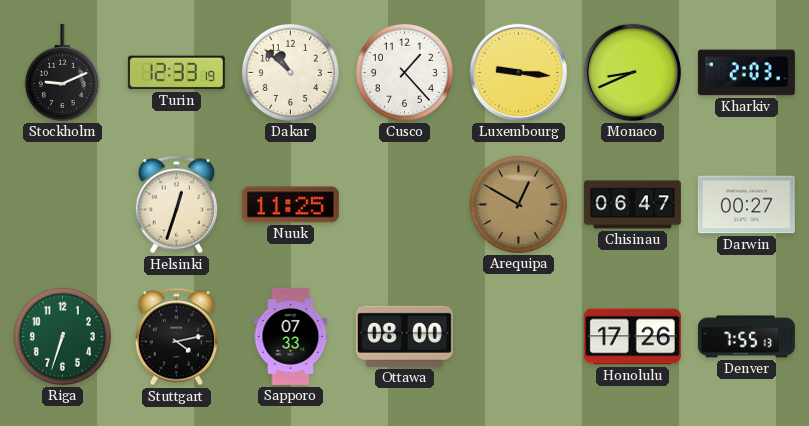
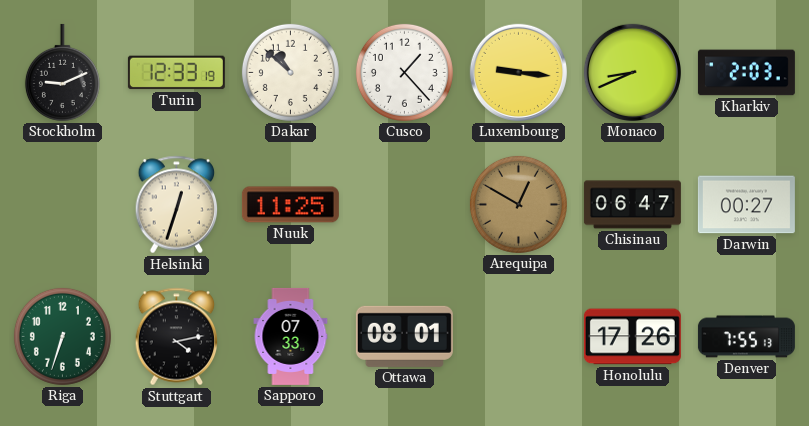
Ottawa: 08:00 -> 08:01
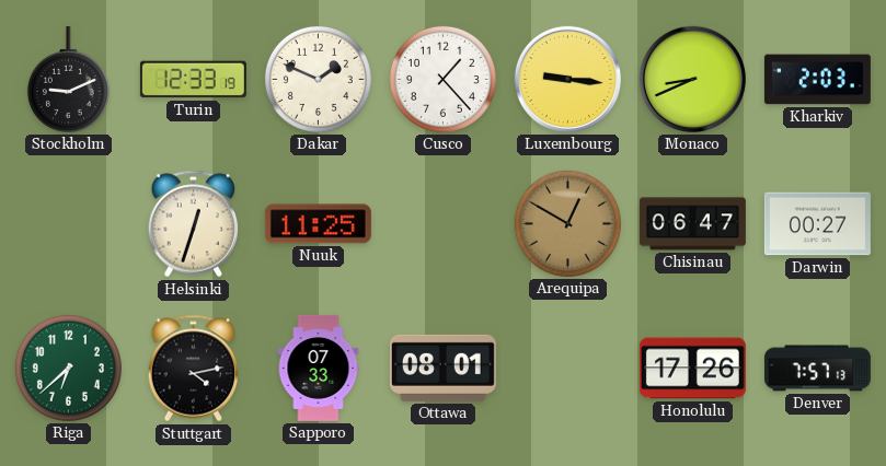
Dakar: 10:52 -> 1:49
Riga: 6:33 -> 6:38
Denver: 7:55 -> 7:57
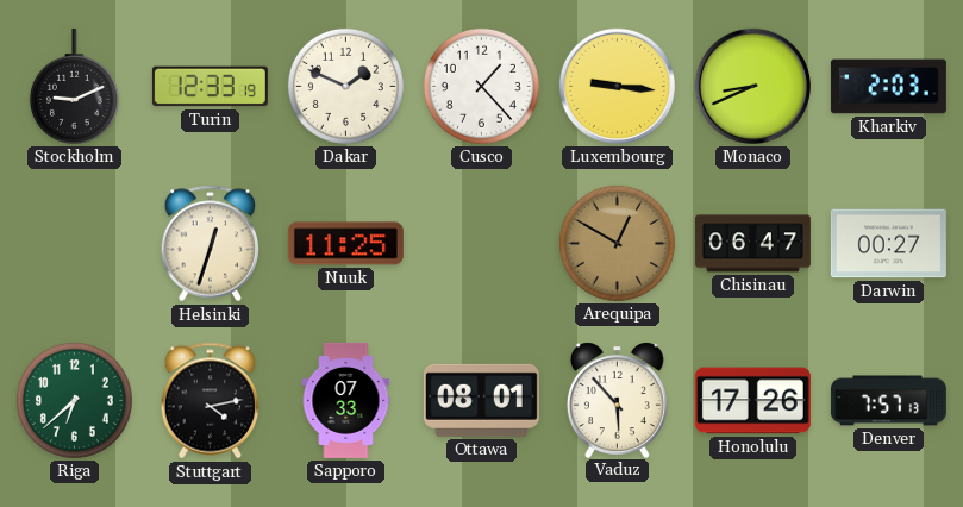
Vaduz: none -> 5:53
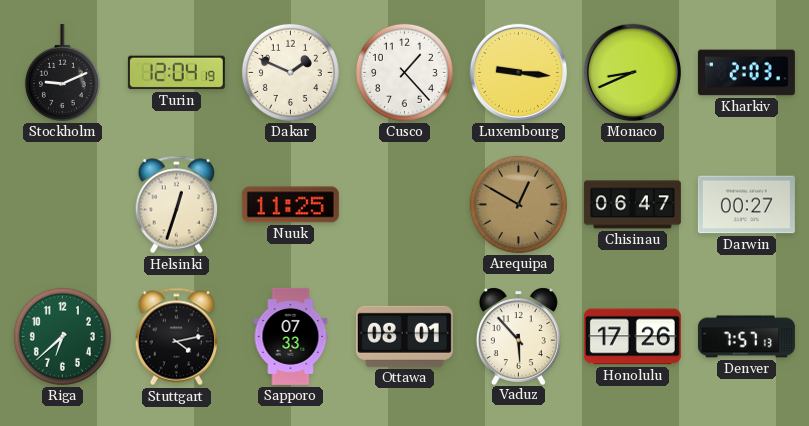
Turin: 12:33 -> 12:04
